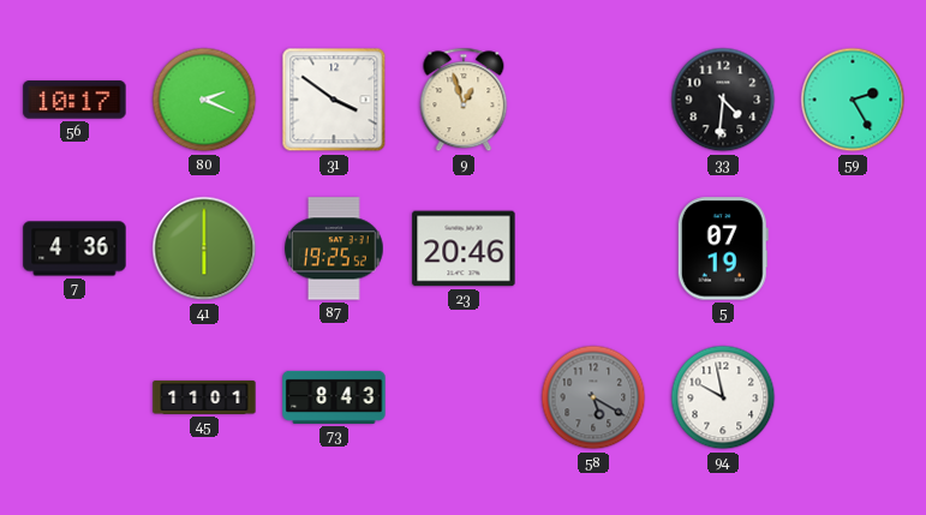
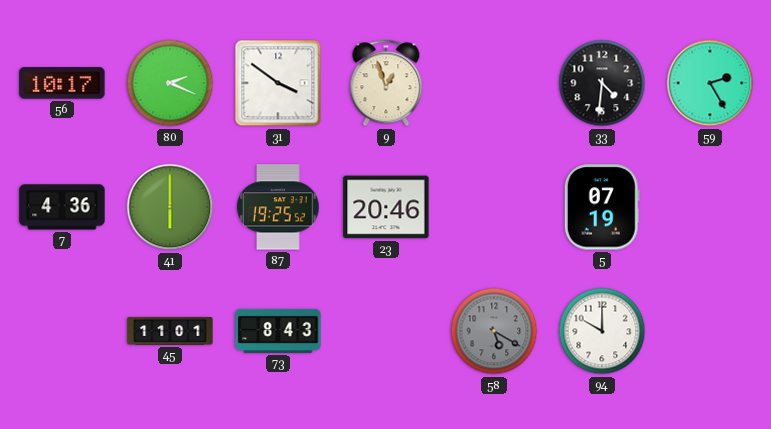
94: 9:58 -> 10:00
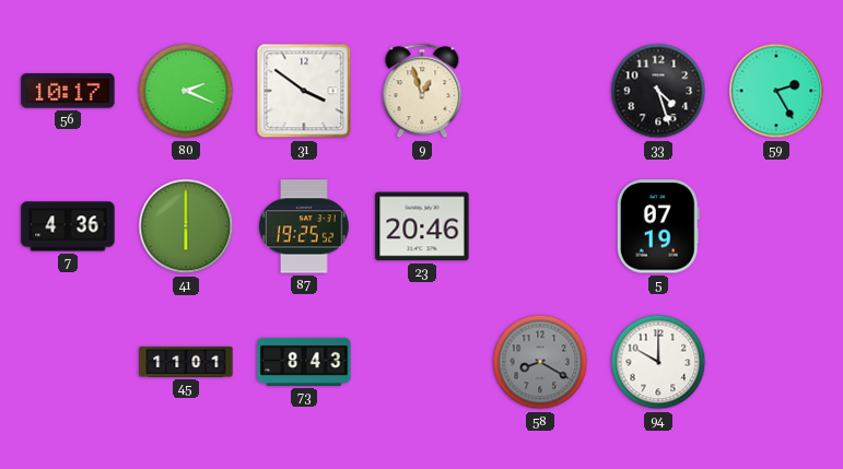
33: 4:31 -> 4:27
58: 5:20 -> 8:20
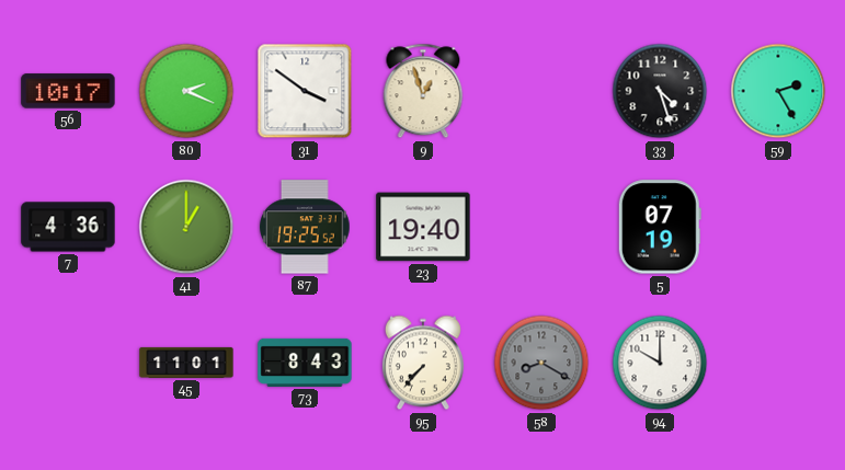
41: 6:00 -> 1:00
23: 20:46 -> 19:40
95: none -> 7:37
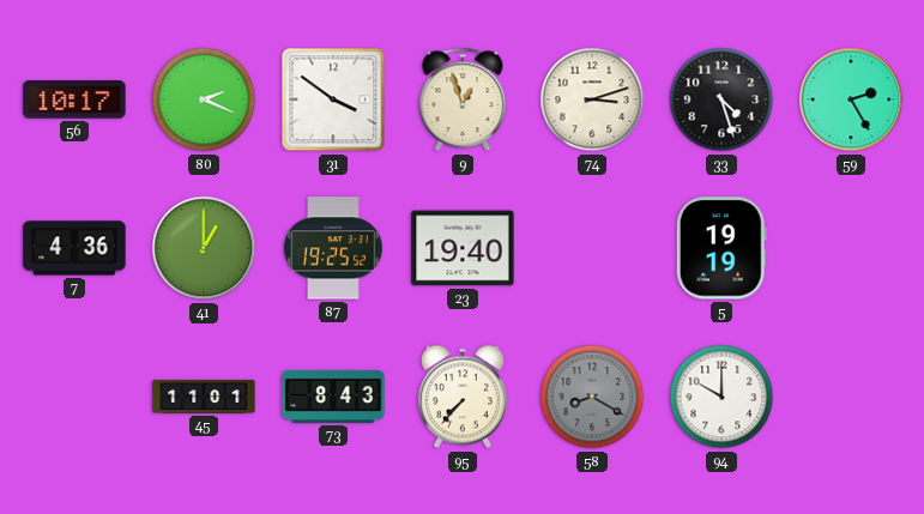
74: none -> 3:12
5: 07:19 -> 19:19
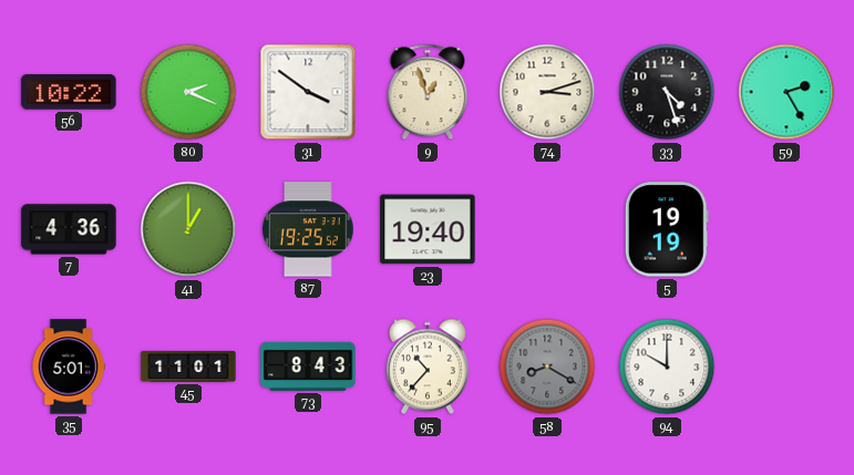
56: 10:17 -> 10:22
35: none -> 5:01
95: 7:37 -> 10:37
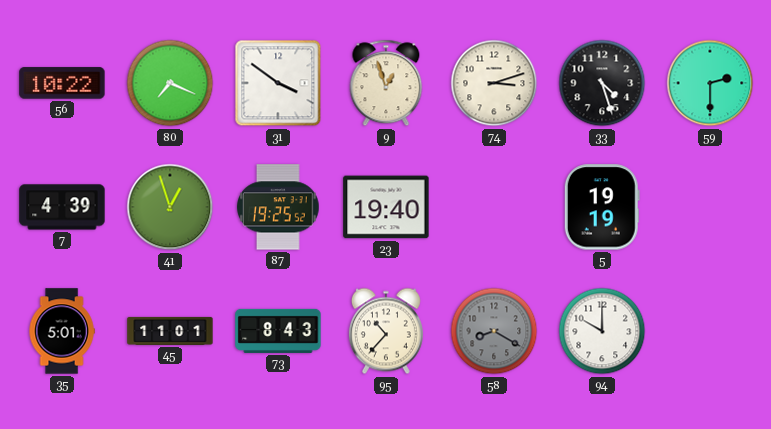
80: 2:19 -> 7:19
59: 2:25 -> 2:30
7: 4:36 -> 4:39
41: 1:00 -> 12:57
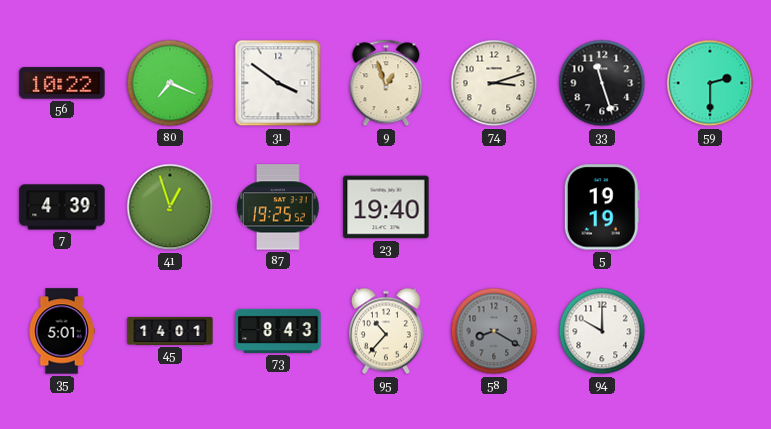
33: 4:27 -> 11:27
45: 11:01 -> 14:01
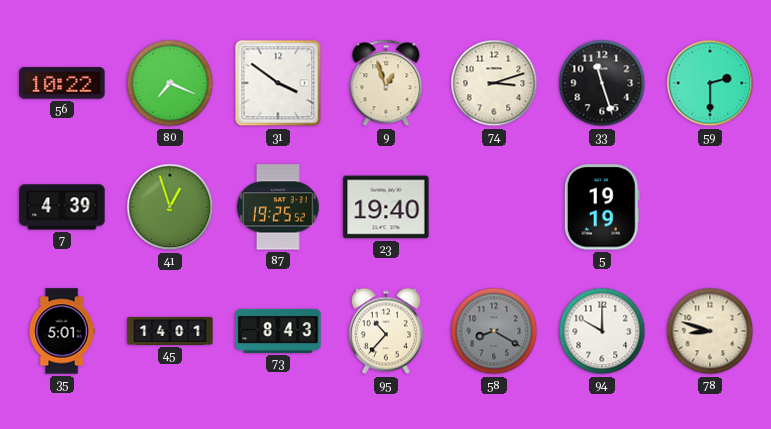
78: none -> 8:48
